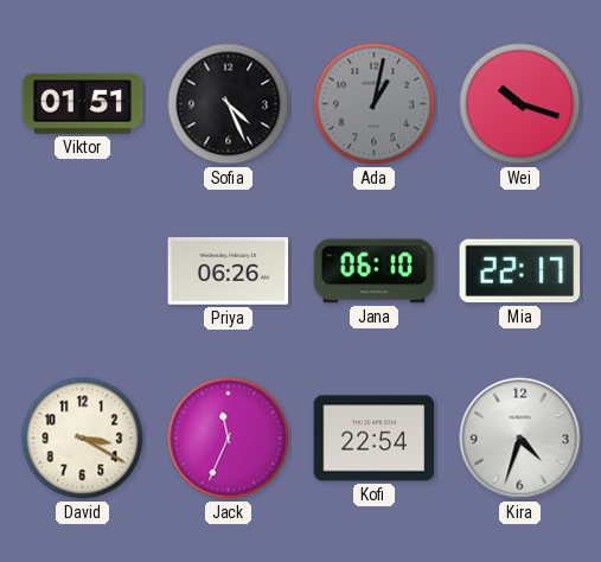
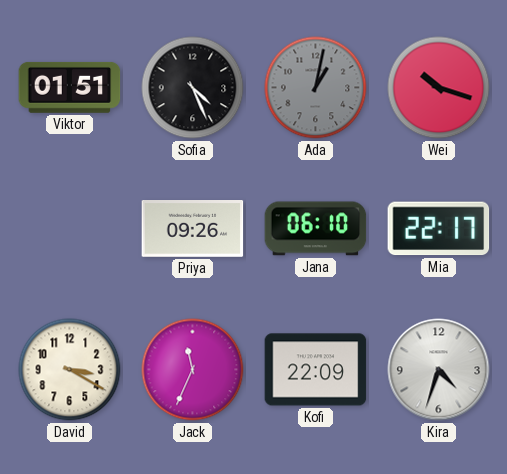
Priya: 06:26 -> 09:26
Kofi: 22:54 -> 22:09
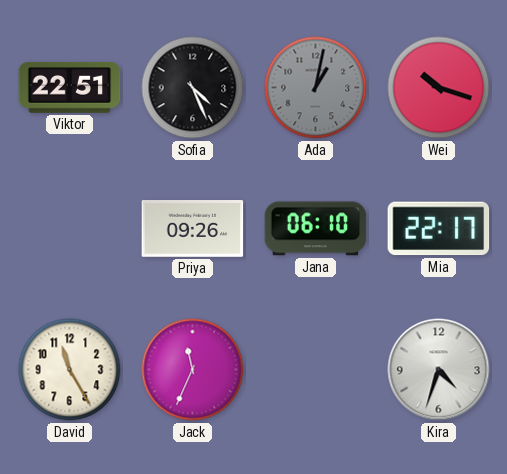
Viktor: 01:51 -> 22:51
David: 3:20 -> 11:25
Kofi: 22:09 -> none
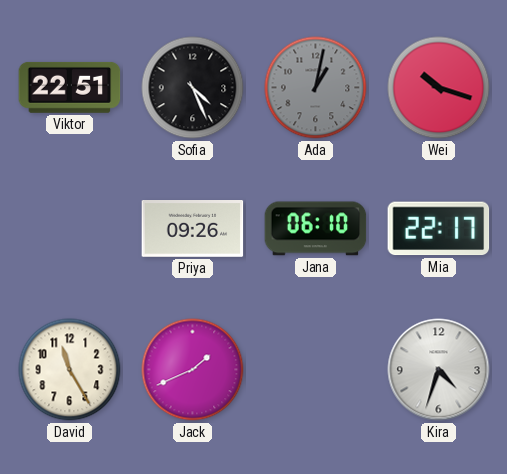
Jack: 11:34 -> 1:41
